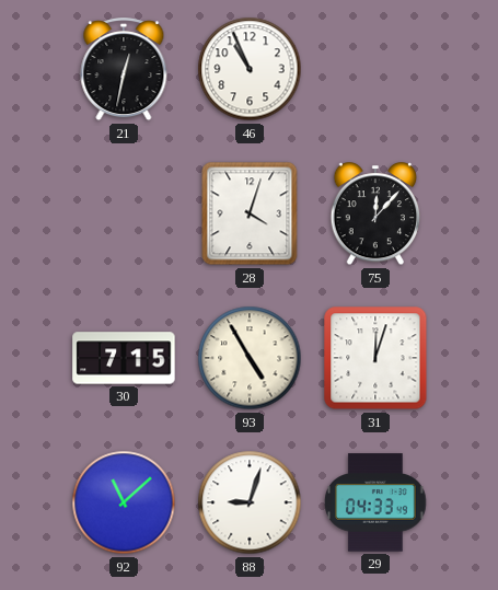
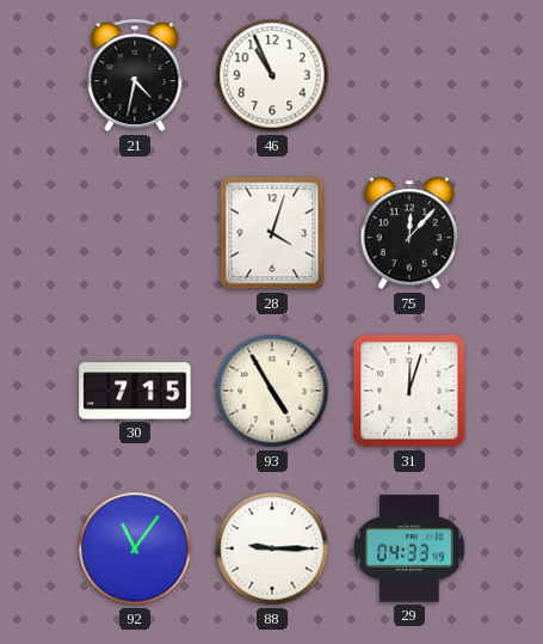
21: 12:32 -> 4:32
92: 11:08 -> 11:06
88: 9:03 -> 9:15
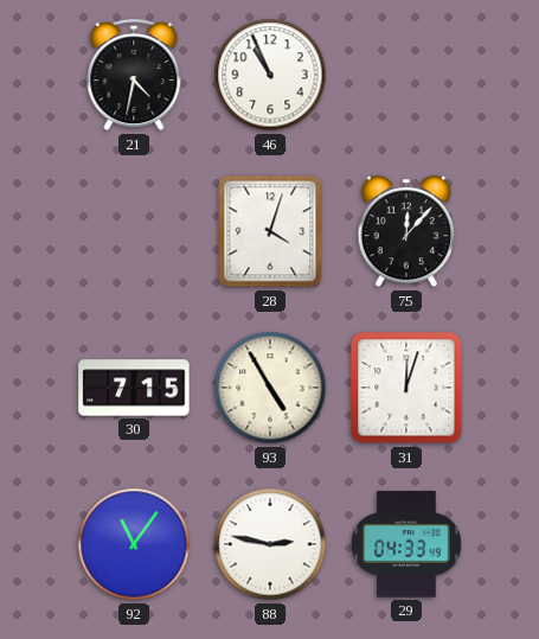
88: 9:15 -> 2:47
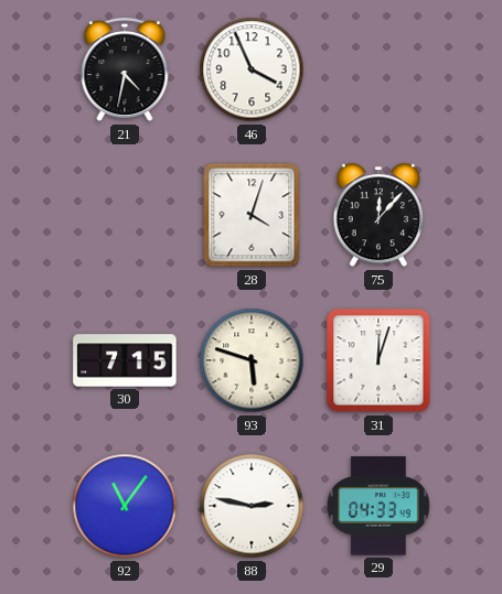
46: 10:56 -> 3:56
93: 4:55 -> 5:48
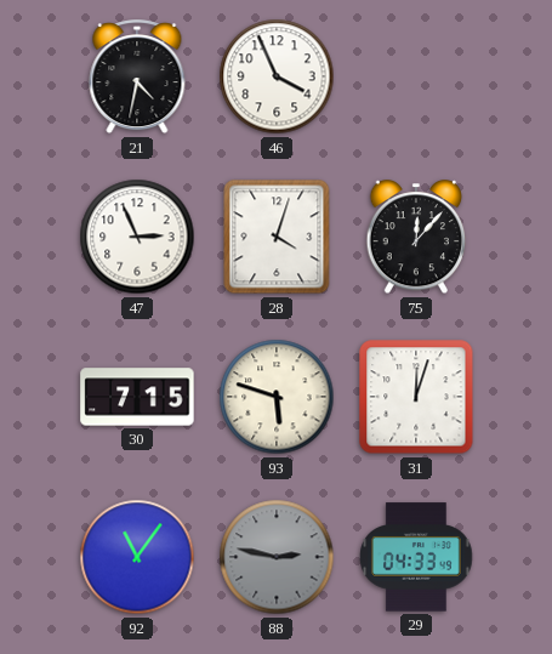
47: none -> 2:56
88 dial: white -> grey
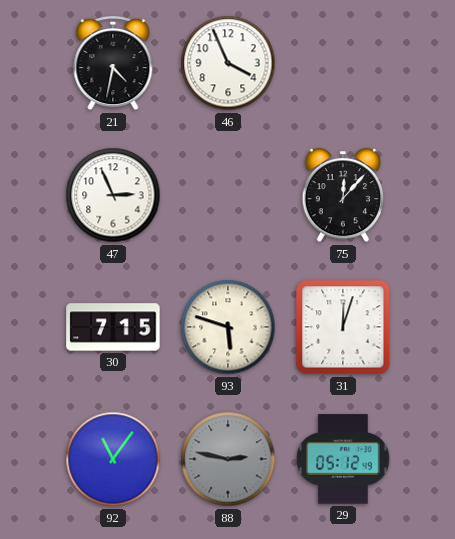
28: 4:03 -> none
29: 04:33 -> 05:12
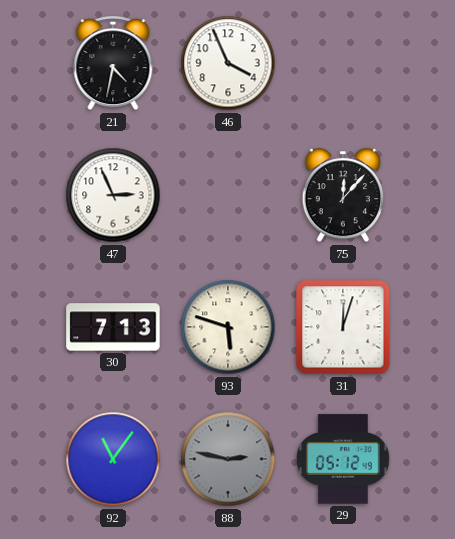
30: 7:15 -> 7:13
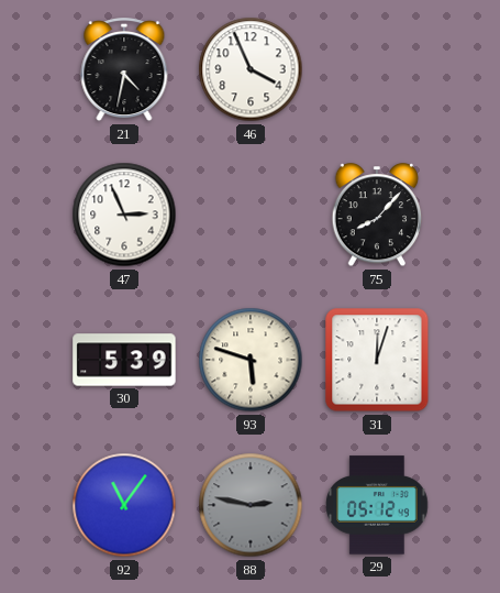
75: 12:07 -> 8:07
30: 7:13 -> 5:39
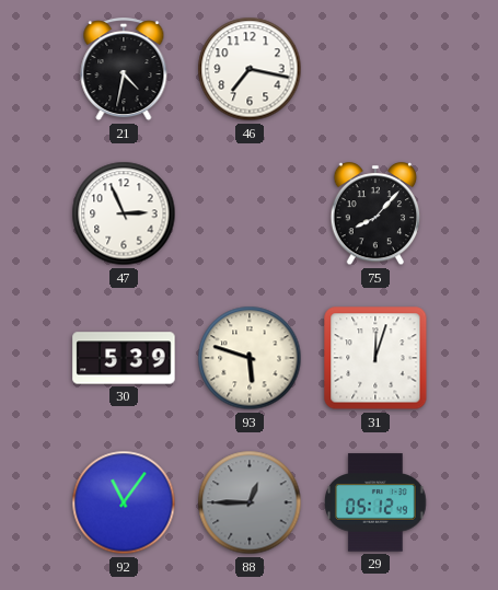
46: 3:56 -> 7:17
88: 2:47 -> 12:45
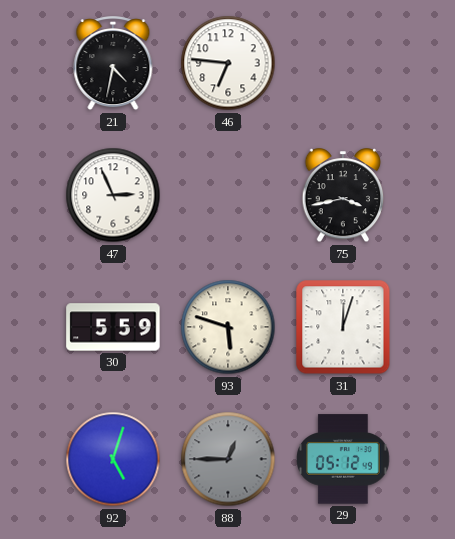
46: 7:17 -> 6:46
75: 8:07 -> 3:43
30: 5:39 -> 5:59
92: 11:06 -> 5:03
